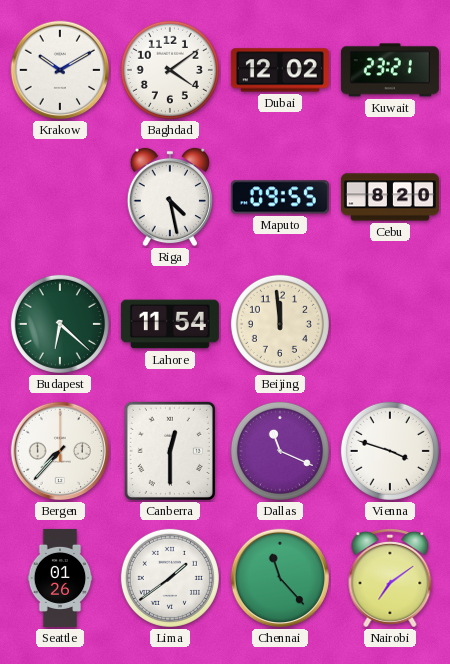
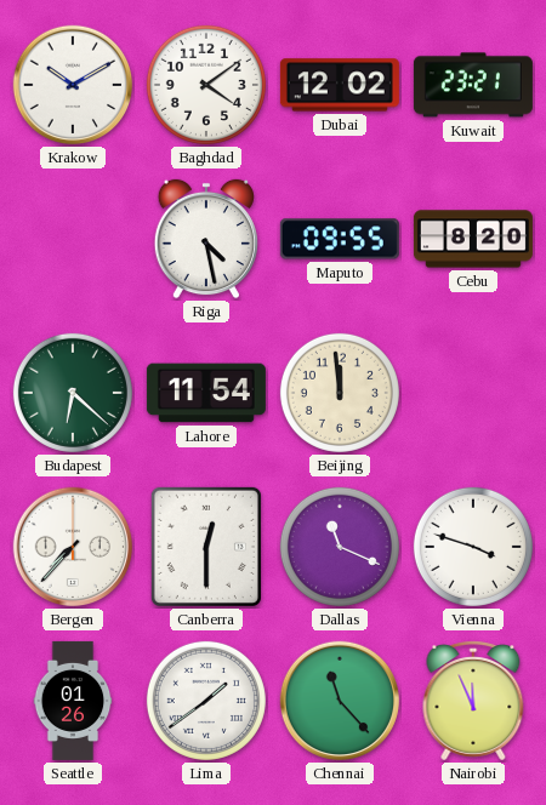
Nairobi: 7:09 -> 11:56
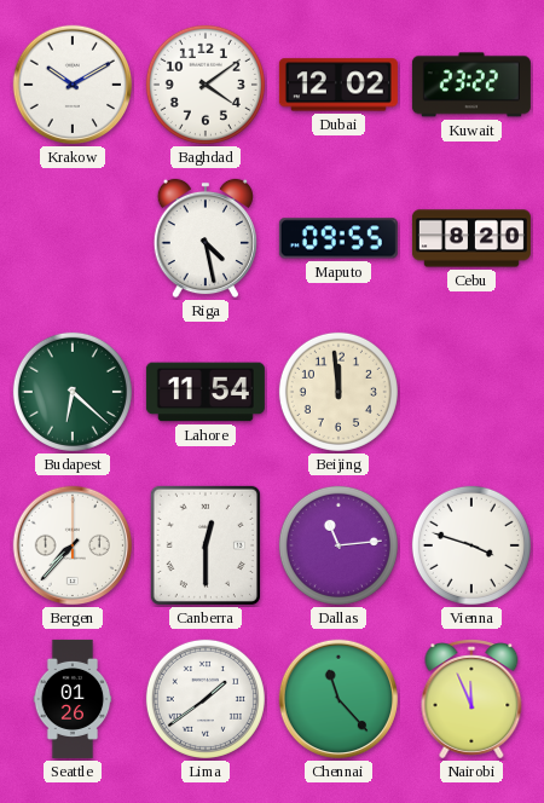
Kuwait: 23:21 -> 23:22
Dallas: 11:19 -> 11:14
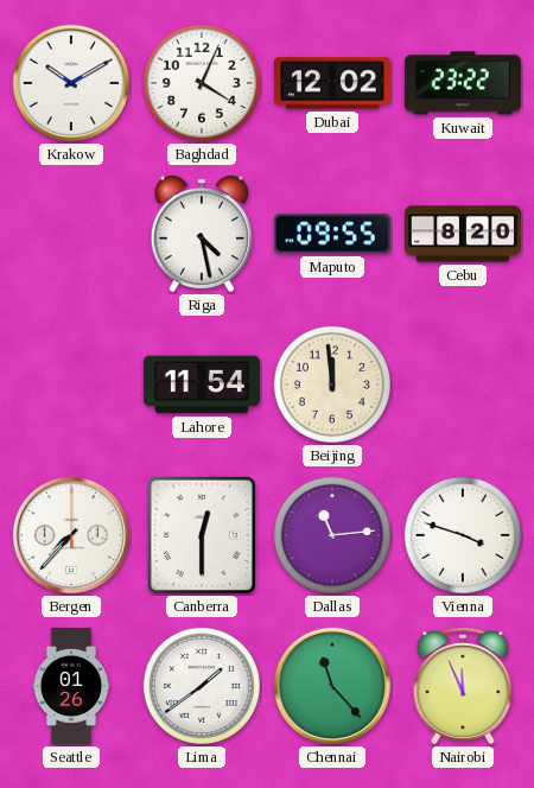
Baghdad: 4:09 -> 4:04
Budapest: 6:22 -> none
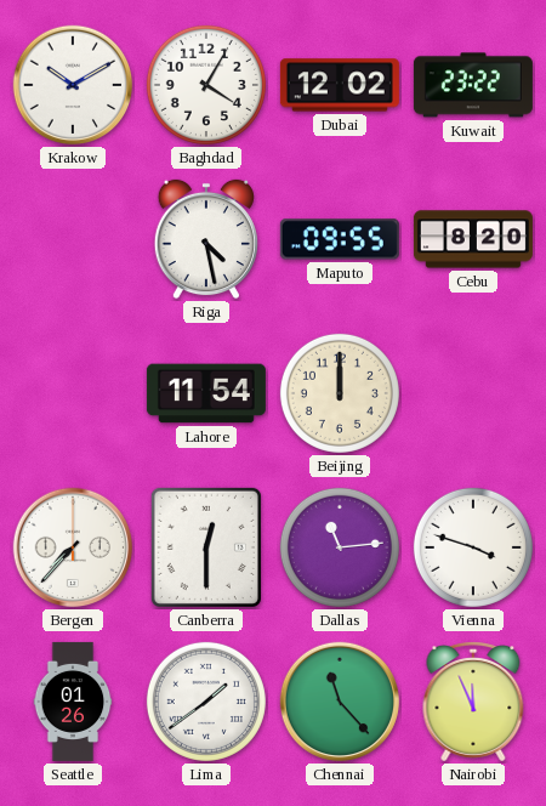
Baghdad: 4:04 -> 4:05
Beijing: 11:59 -> 12:00
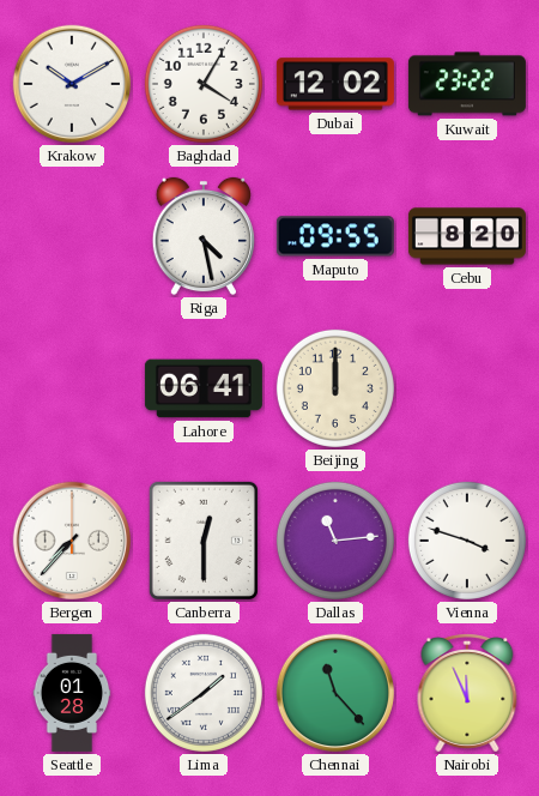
Lahore: 11:54 -> 06:41
Seattle: 01:26 -> 01:28
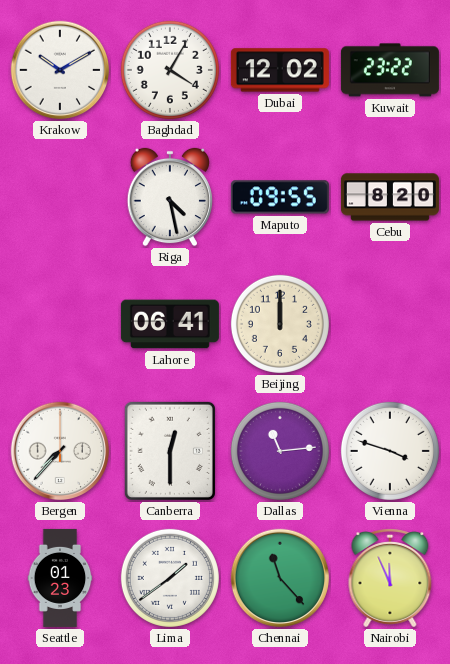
Seattle: 01:28 -> 01:23
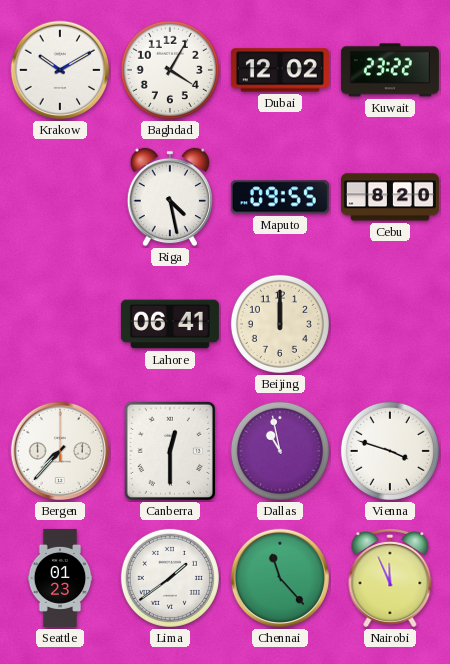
Dallas: 11:14 -> 10:58
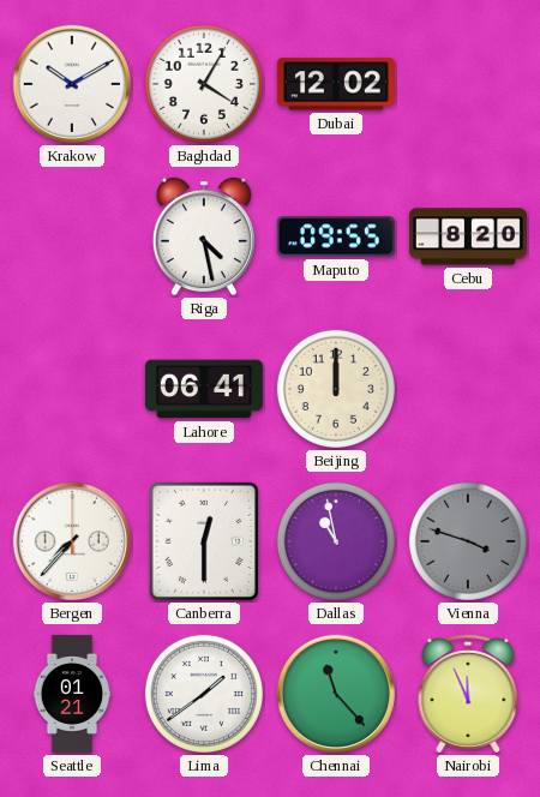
Kuwait: 23:22 -> none
Vienna dial: white -> grey
Seattle: 01:23 -> 01:21
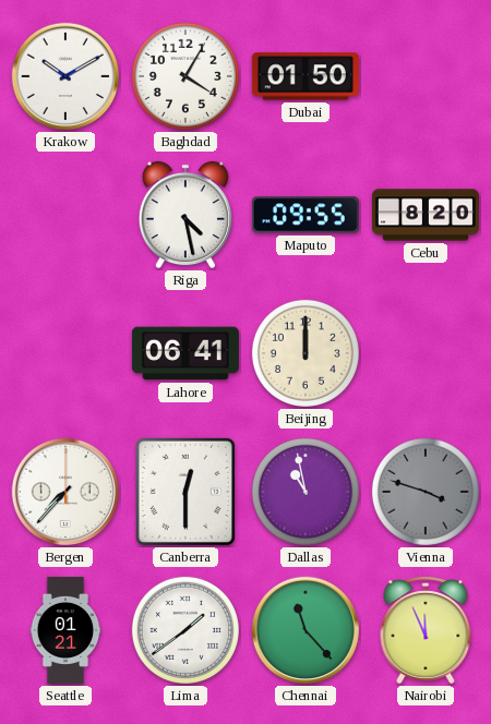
Dubai: 12:02 -> 01:50
